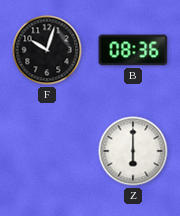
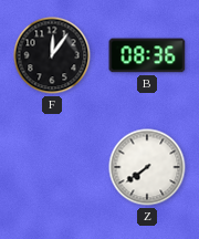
F: 10:03 -> 12:06
Z: 6:00 -> 7:39
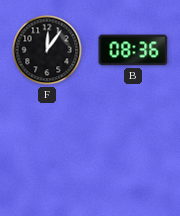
Z: 7:39 -> none
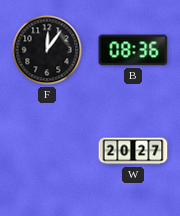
W: none -> 20:27
